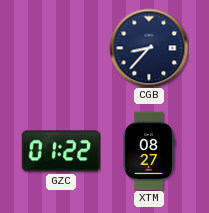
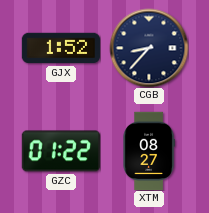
GJX: none -> 1:52
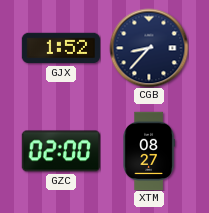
GZC: 01:22 -> 02:00
